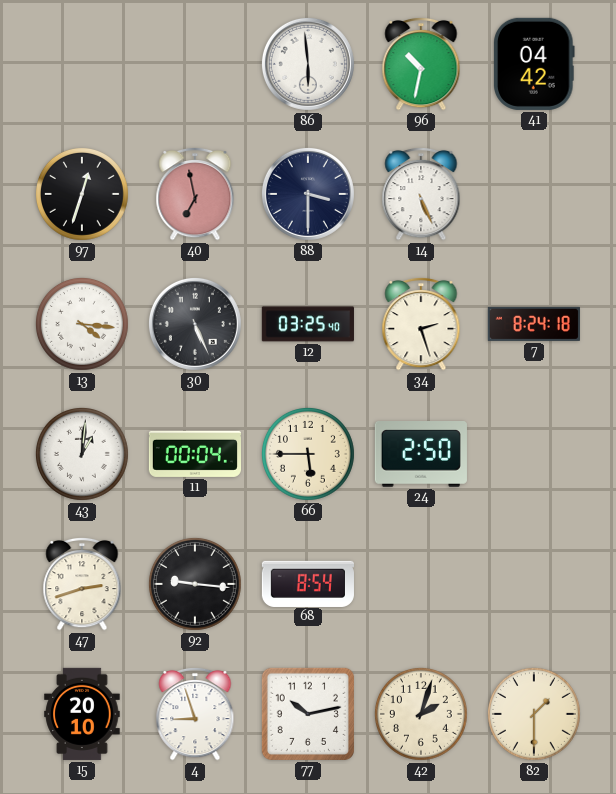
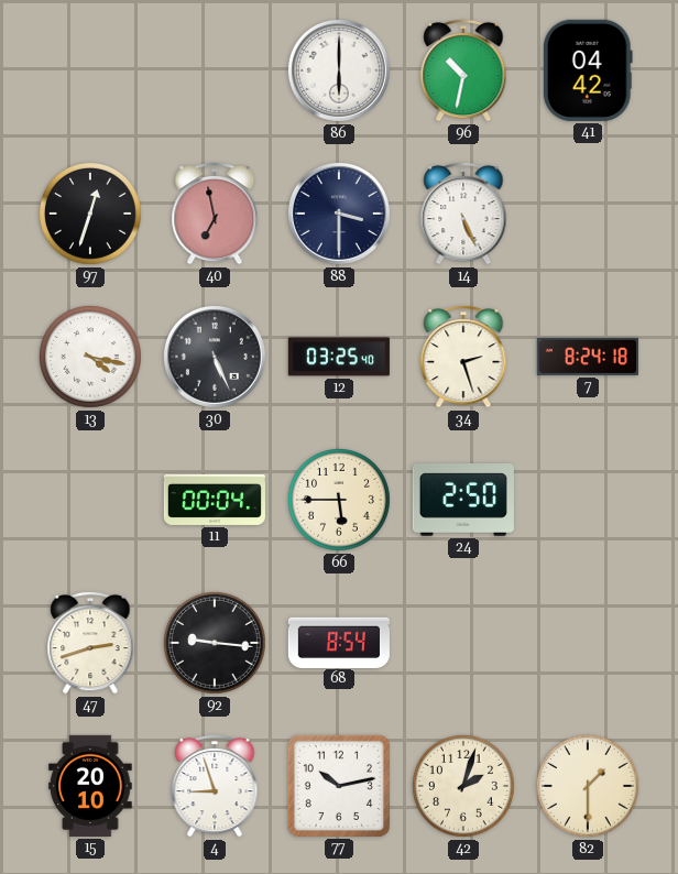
86: 5:59 -> 6:00
13: 4:16 -> 4:17
43: 1:01 -> none
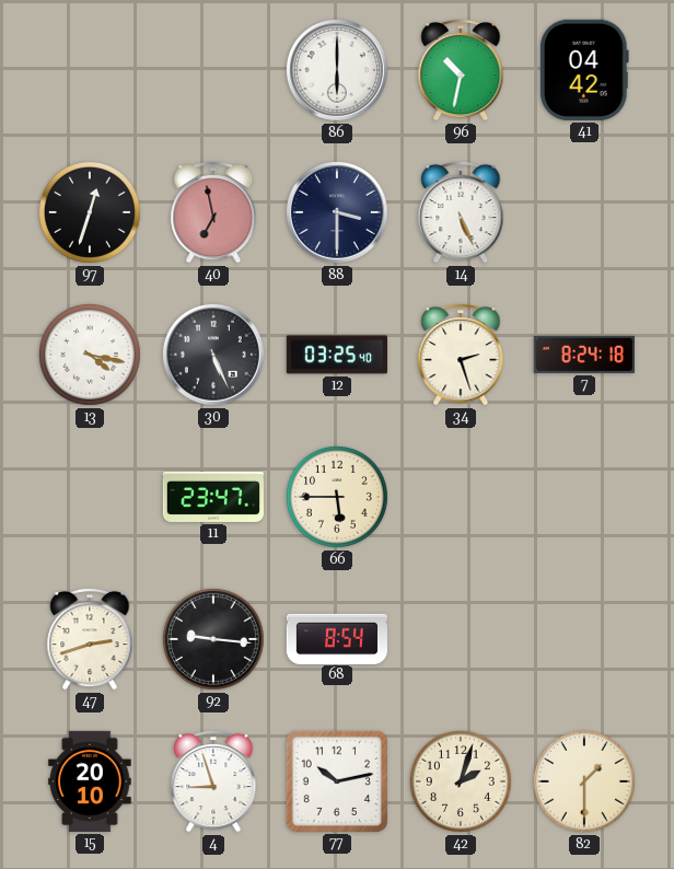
11: 00:04 -> 23:47
24: 2:50 -> none
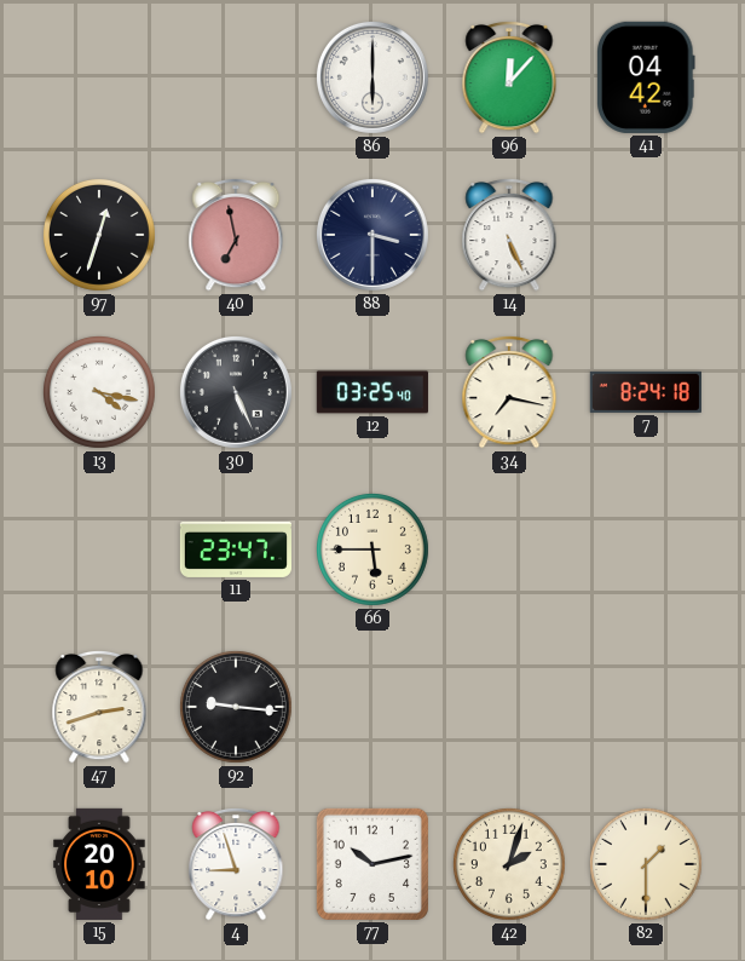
96: 10:32 -> 12:07
34: 2:27 -> 7:17
68: 8:54 -> none
